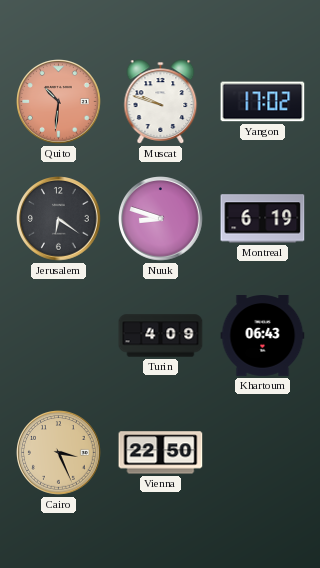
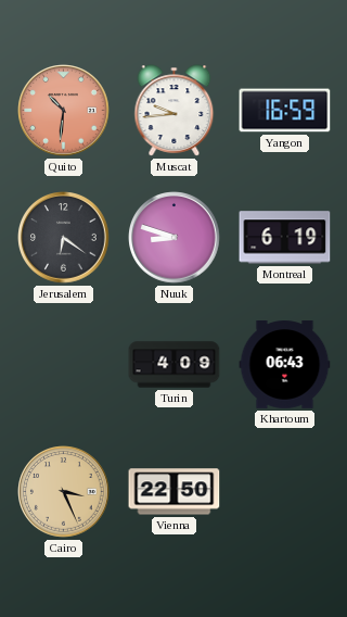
Muscat: 9:48 -> 9:44
Yangon: 17:02 -> 16:59
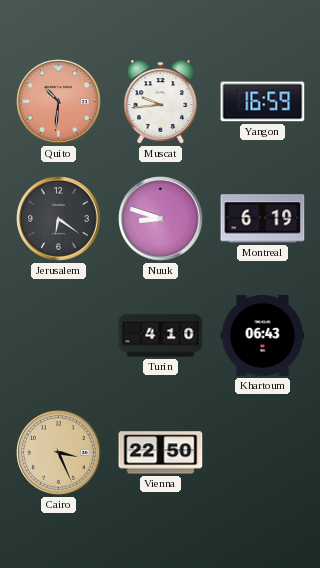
Turin: 4:09 -> 4:10
